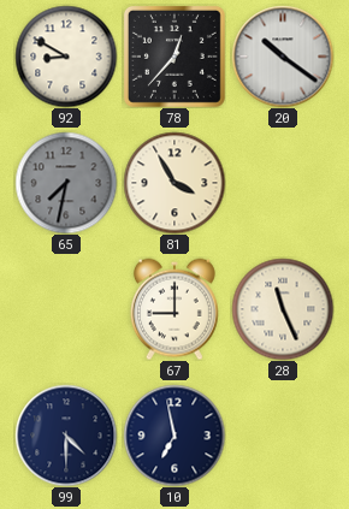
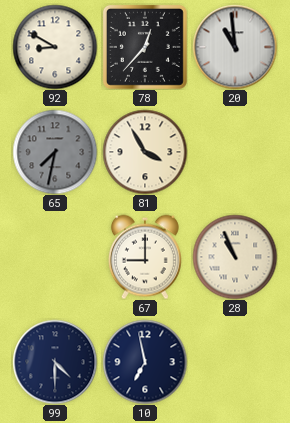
20: 10:21 -> 10:59
28: 11:26 -> 10:56
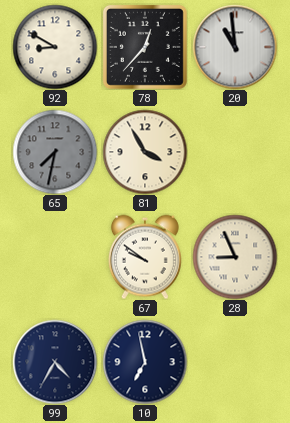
67: 9:00 -> 9:51
28: 10:56 -> 8:56
99: 4:30 -> 4:35
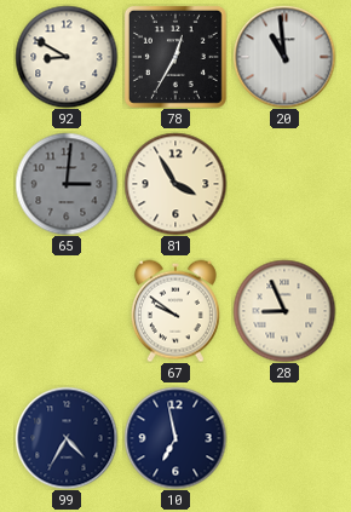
78: 12:37 -> 12:35
65: 7:32 -> 3:01
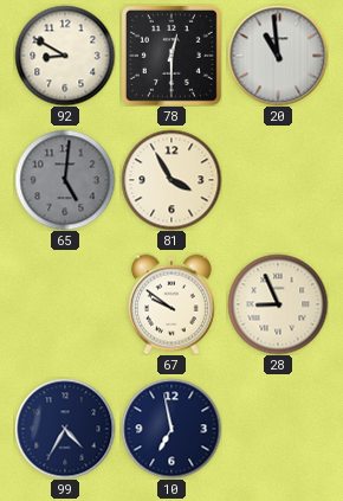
78: 12:35 -> 12:30
65: 3:01 -> 5:01
